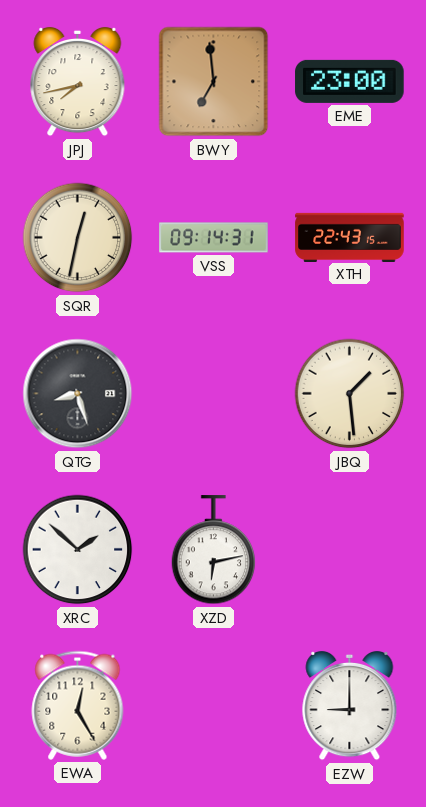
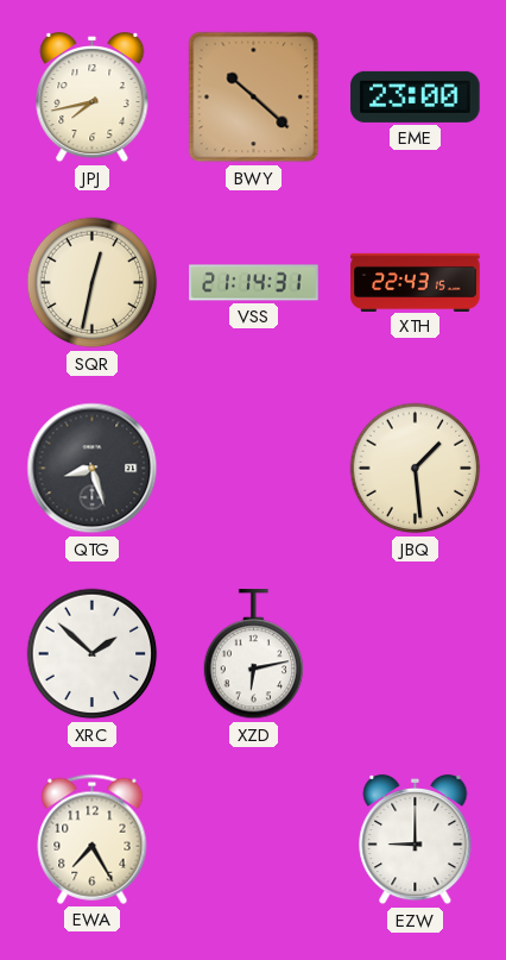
BWY: 6:59 -> 10:22
VSS: 09:14 -> 21:14
EWA: 12:25 -> 7:25
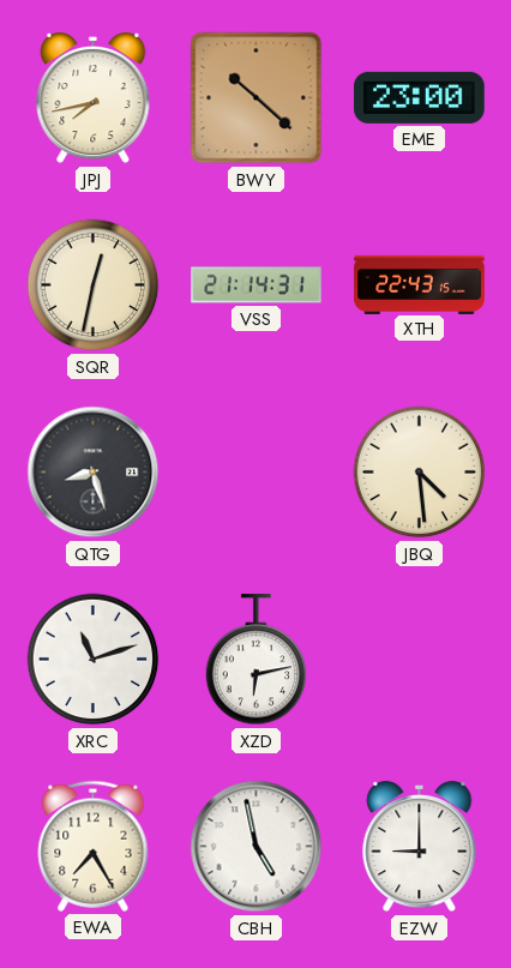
JBQ: 1:29 -> 4:29
XRC: 1:52 -> 11:12
CBH: none -> 4:58
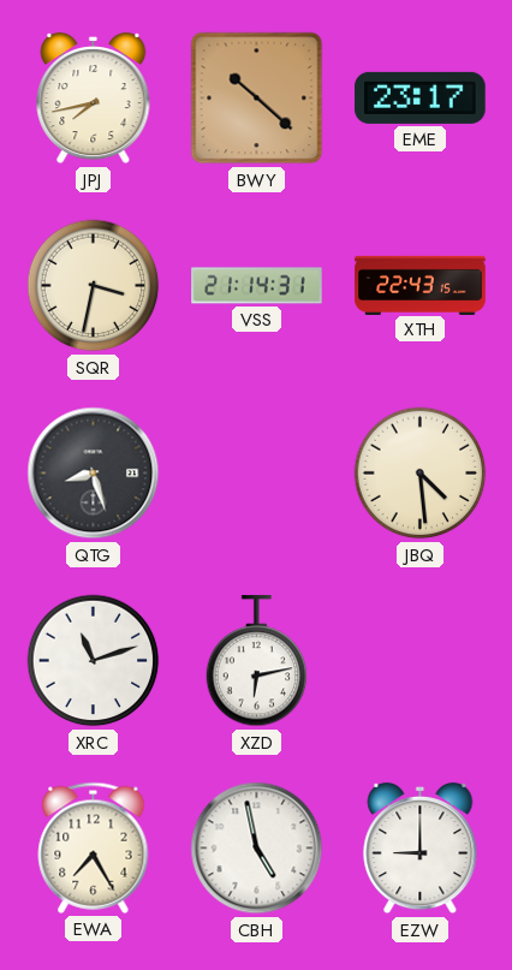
EME: 23:00 -> 23:17
SQR: 12:32 -> 3:32
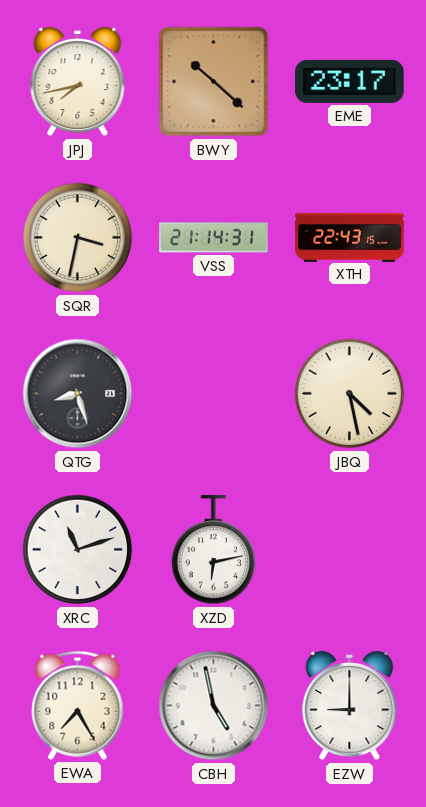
JBQ: 4:29 -> 4:28
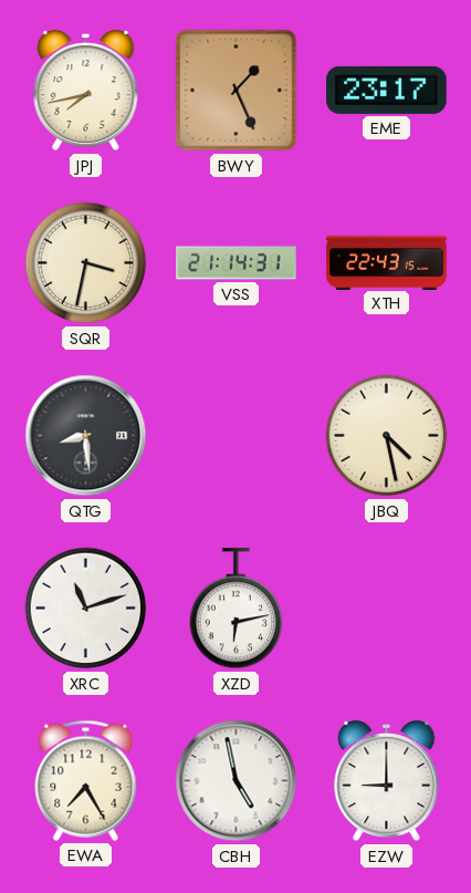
BWY: 10:22 -> 1:26
QTG: 8:27 -> 8:29
